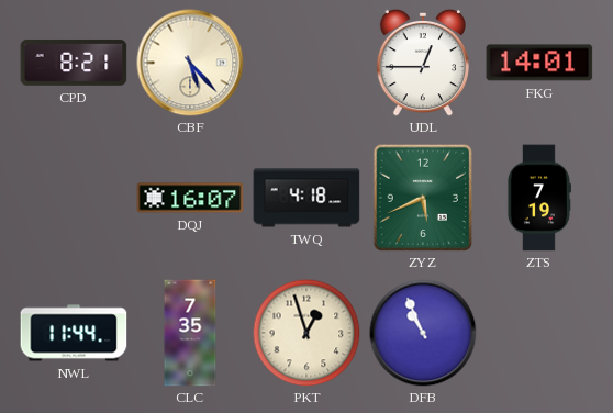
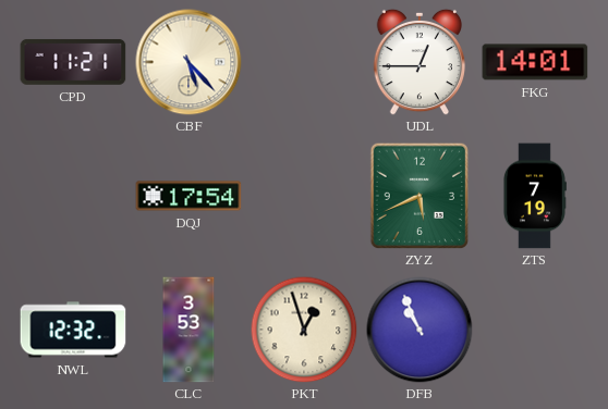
CPD: 8:21 -> 11:21
DQJ: 16:07 -> 17:54
TWQ: 4:18 -> none
NWL: 11:44 -> 12:32
CLC: 7:35 -> 3:53
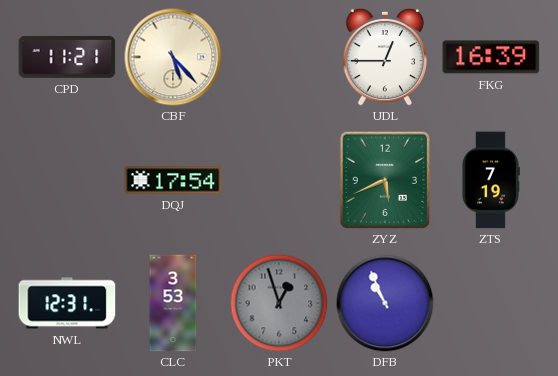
FKG: 14:01 -> 16:39
NWL: 12:32 -> 12:31
PKT dial: cream -> grey
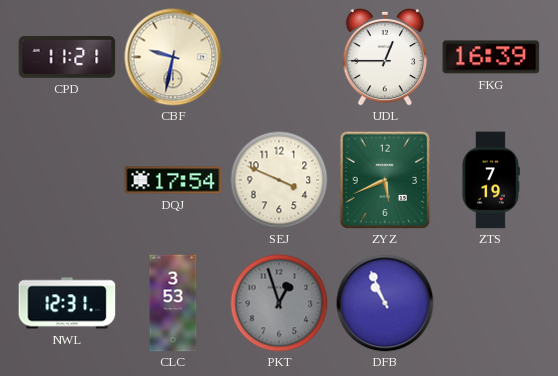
CBF: 5:23 -> 9:32
SEJ: none -> 3:49
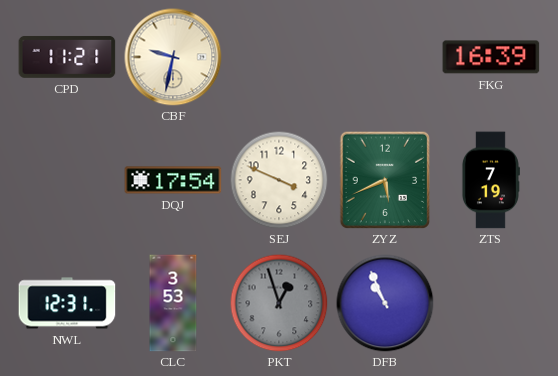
UDL: 12:45 -> none
